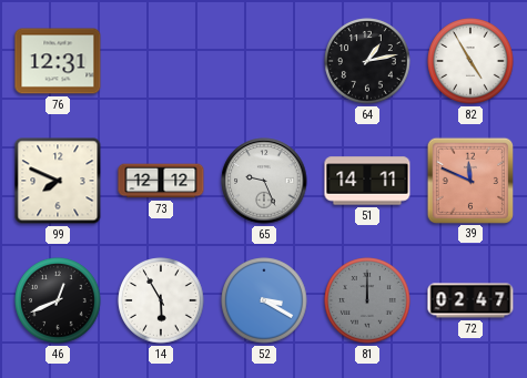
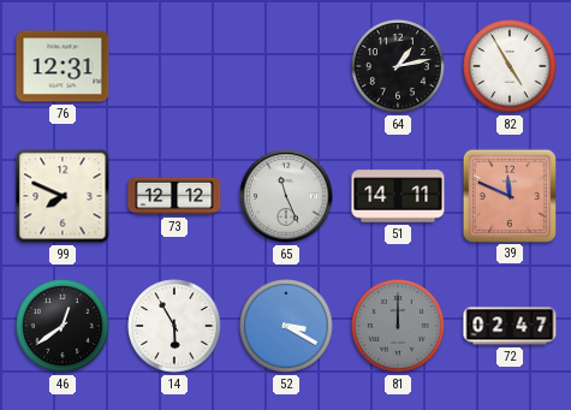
65: 9:26 -> 11:26
46: 12:41 -> 12:39
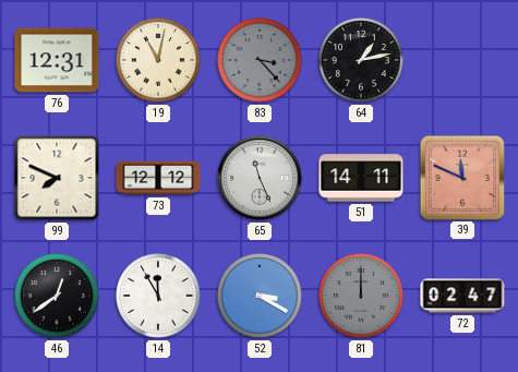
19: none -> 11:02
83: none -> 3:23
82: 4:55 -> none
14: 5:55 -> 11:55
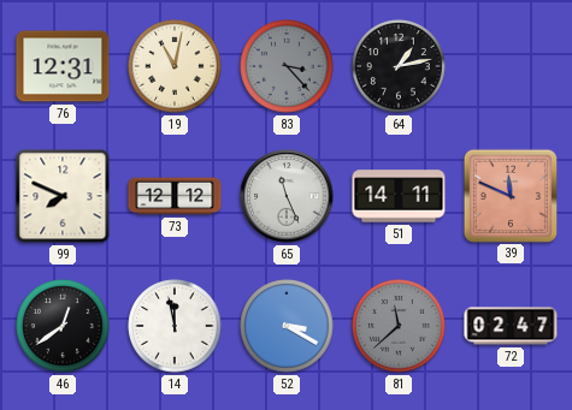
14: 11:55 -> 11:58
81: 12:00 -> 11:38
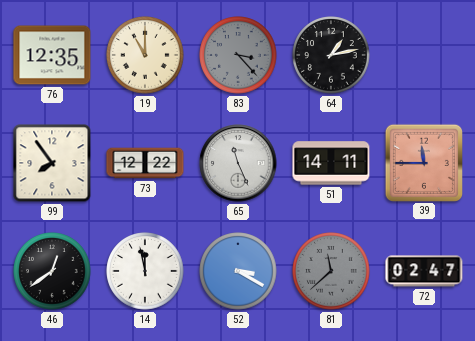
76: 12:31 -> 12:35
19: 11:02 -> 11:00
99: 7:49 -> 7:54
73: 12:12 -> 12:22
39: 11:49 -> 11:45
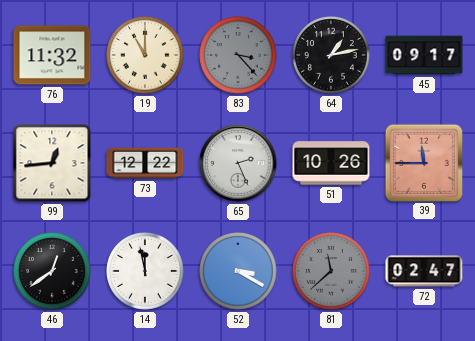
76: 12:35 -> 11:32
45: none -> 09:17
99: 7:54 -> 12:44
65: 11:26 -> 2:26
51: 14:11 -> 10:26
